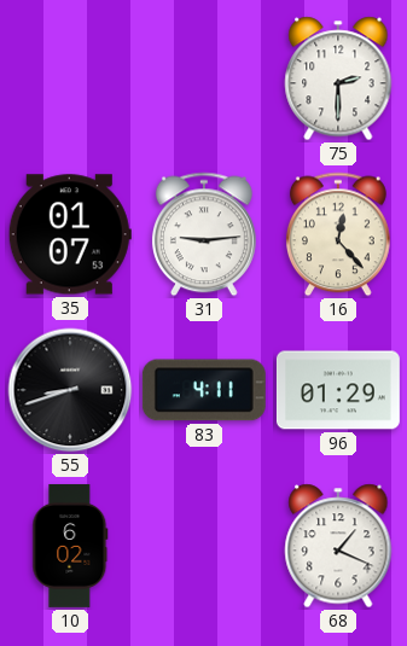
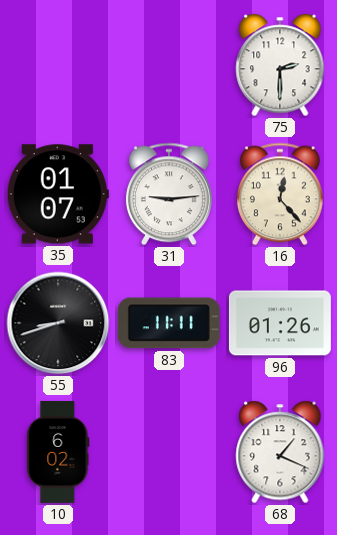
83: 4:11 -> 11:11
96: 01:29 -> 01:26
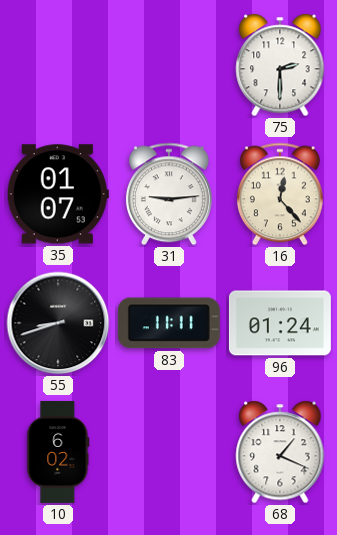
96: 01:26 -> 01:24
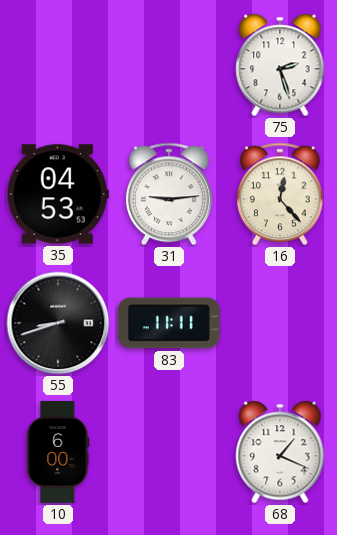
75: 2:30 -> 2:27
35: 01:07 -> 04:53
96: 01:24 -> none
10: 6:02 -> 6:00
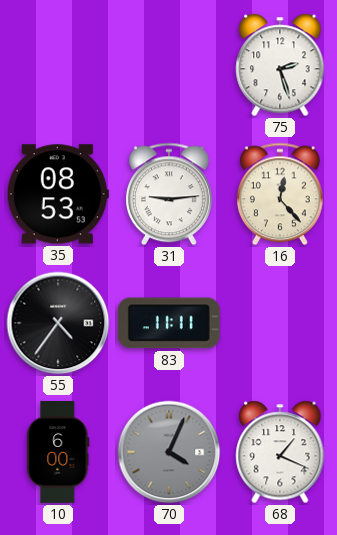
35: 04:53 -> 08:53
55: 8:42 -> 4:36
70: none -> 4:04
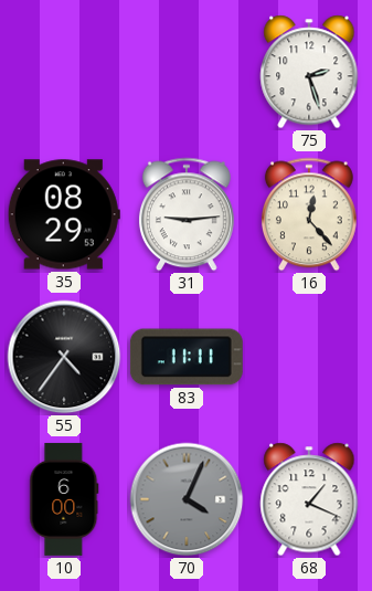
35: 08:53 -> 08:29
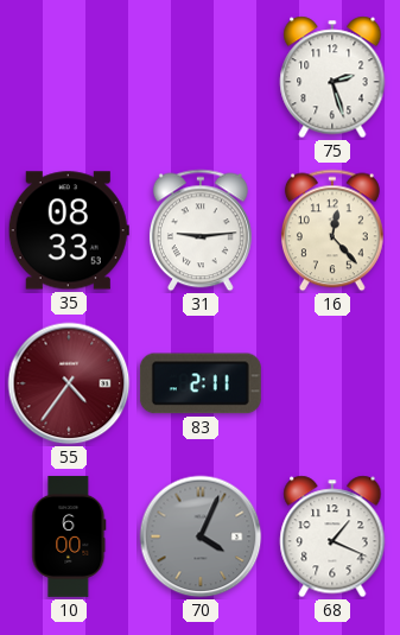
35: 08:29 -> 08:33
55 dial: black -> burgundy
83: 11:11 -> 2:11
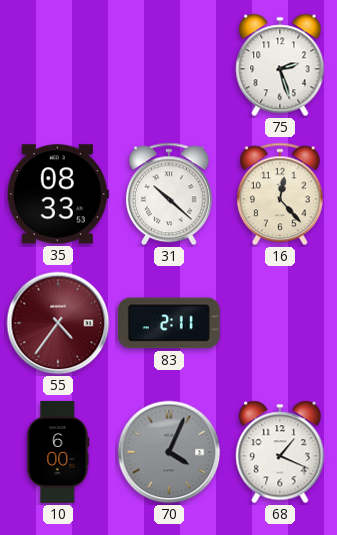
31: 9:14 -> 10:22
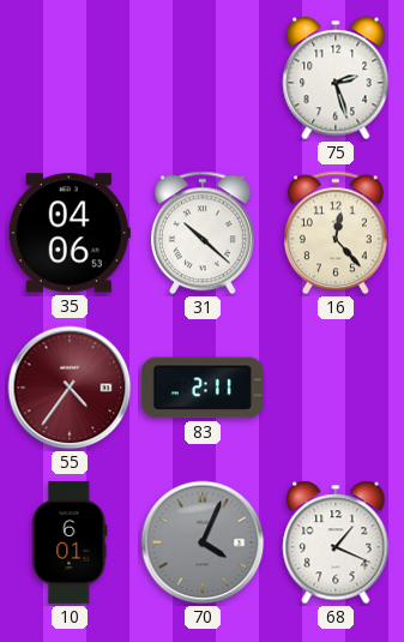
35: 08:33 -> 04:06
10: 6:00 -> 6:01
